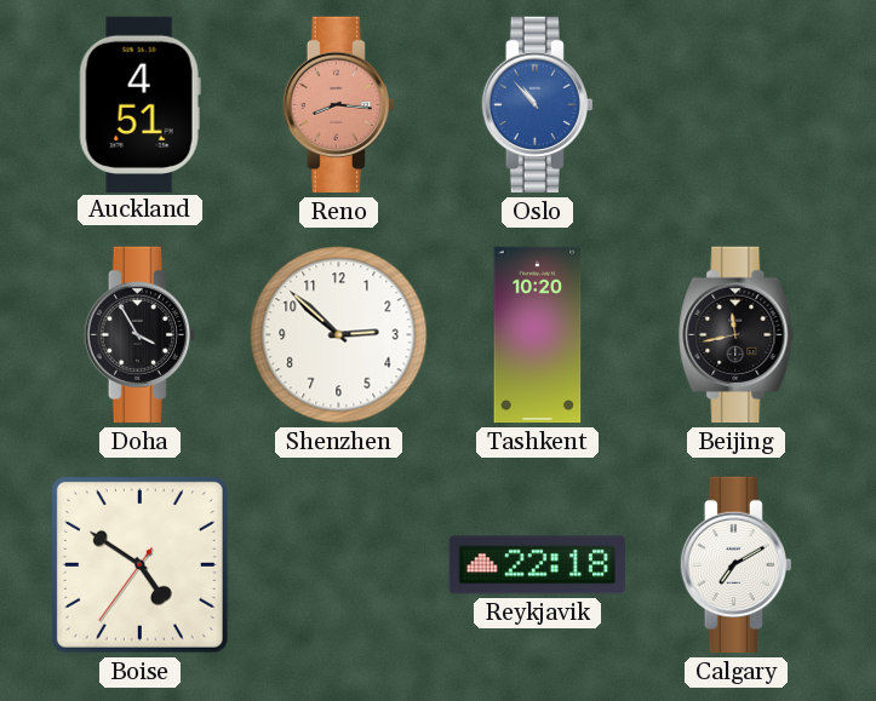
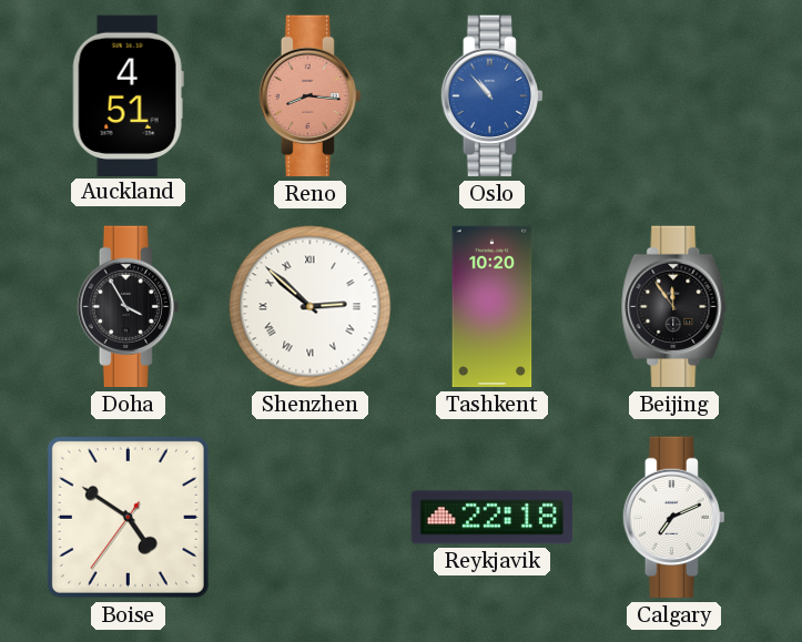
Shenzhen numerals: Arabic -> Roman
Beijing: 11:43 -> 11:54
Calgary: 7:10 -> 7:11
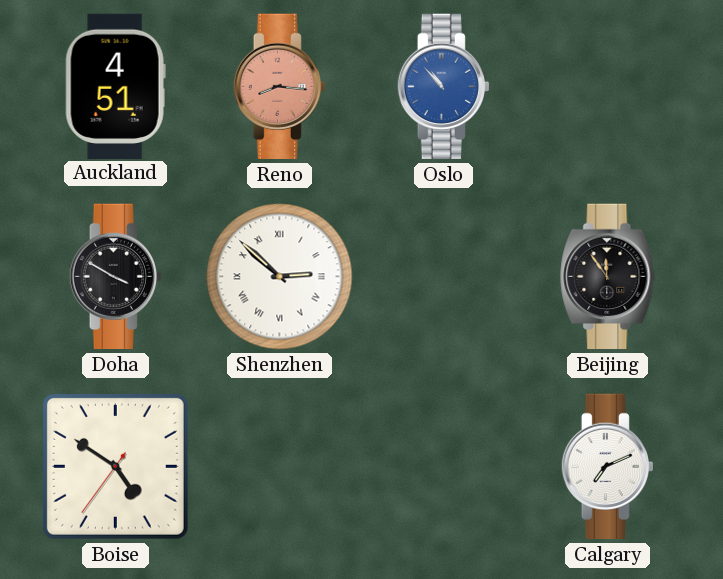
Doha: 3:55 -> 3:50
Tashkent: 10:20 -> none
Reykjavik: 22:18 -> none
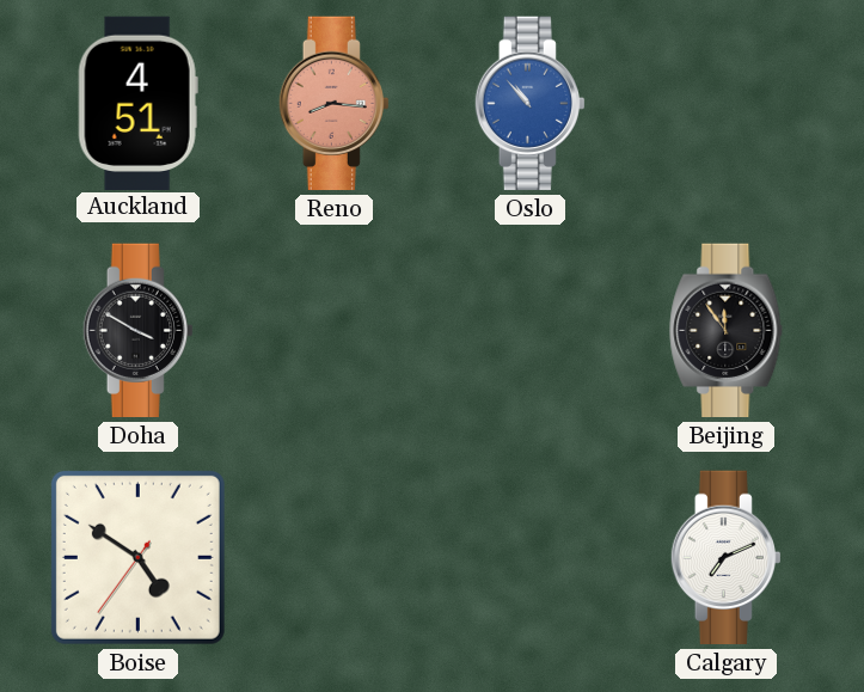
Shenzhen: 2:52 -> none
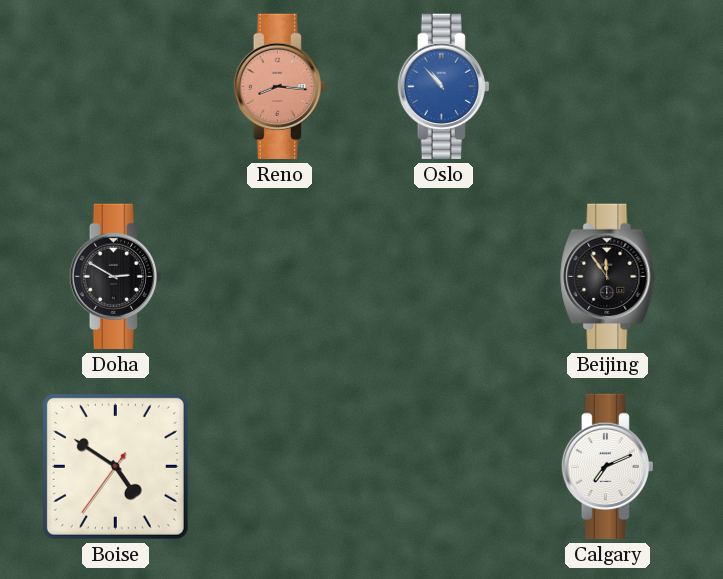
Auckland: 4:51 -> none
Doha: 3:50 -> 2:50
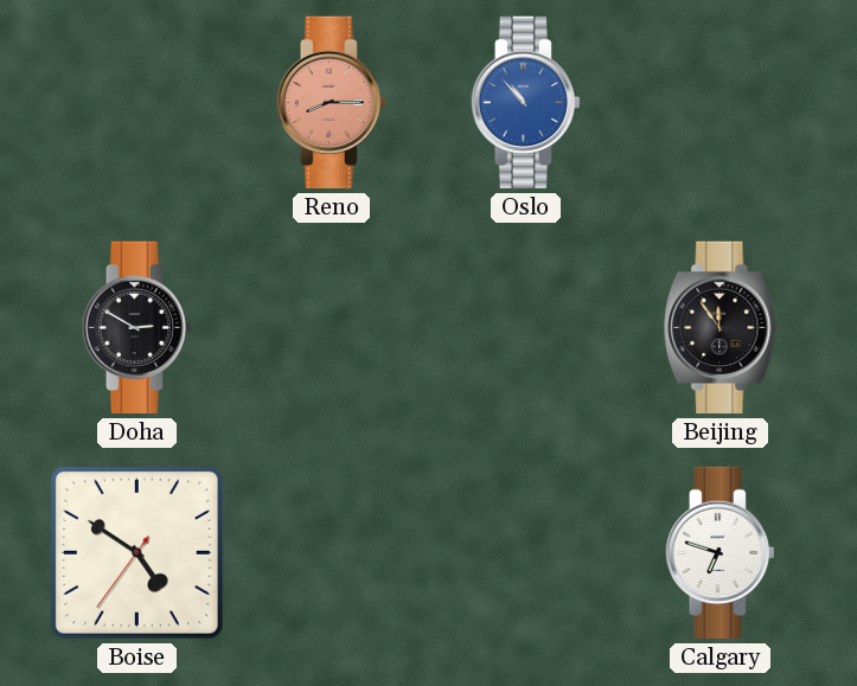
Reno: 8:16 -> 8:15
Calgary: 7:11 -> 6:48
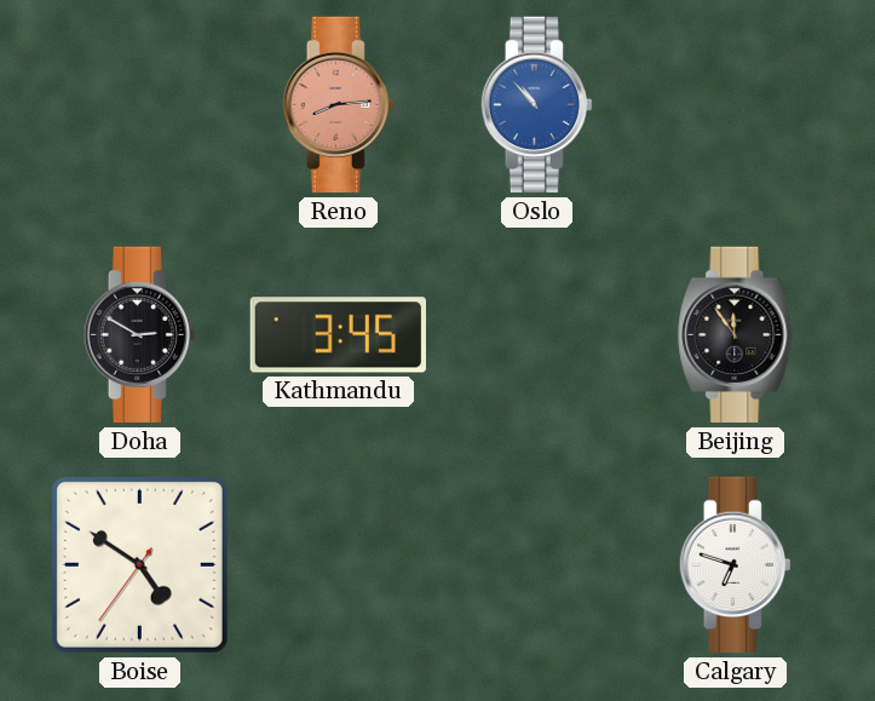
Reno: 8:15 -> 8:14
Kathmandu: none -> 3:45
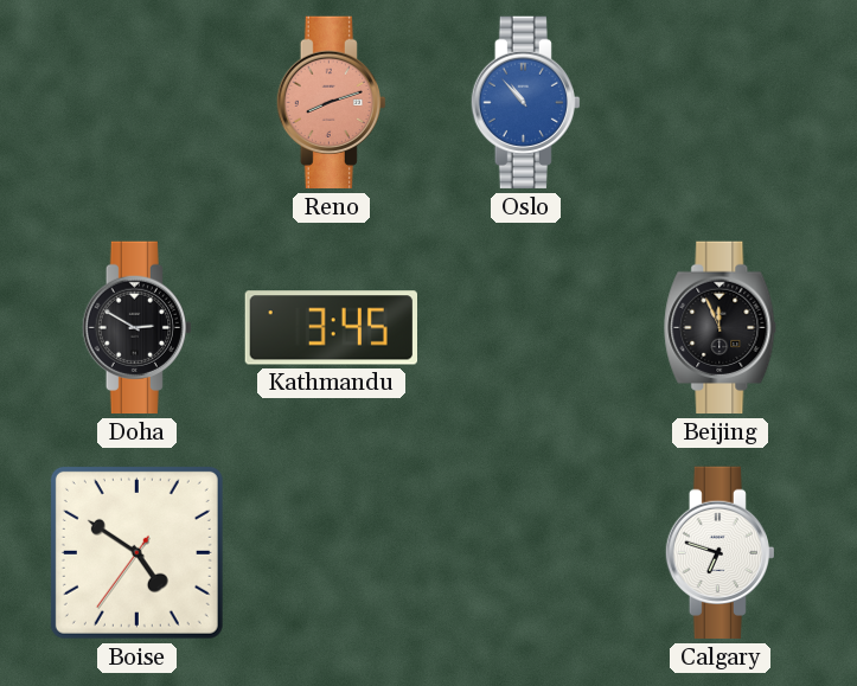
Reno: 8:14 -> 8:12
Beijing: 11:54 -> 11:56
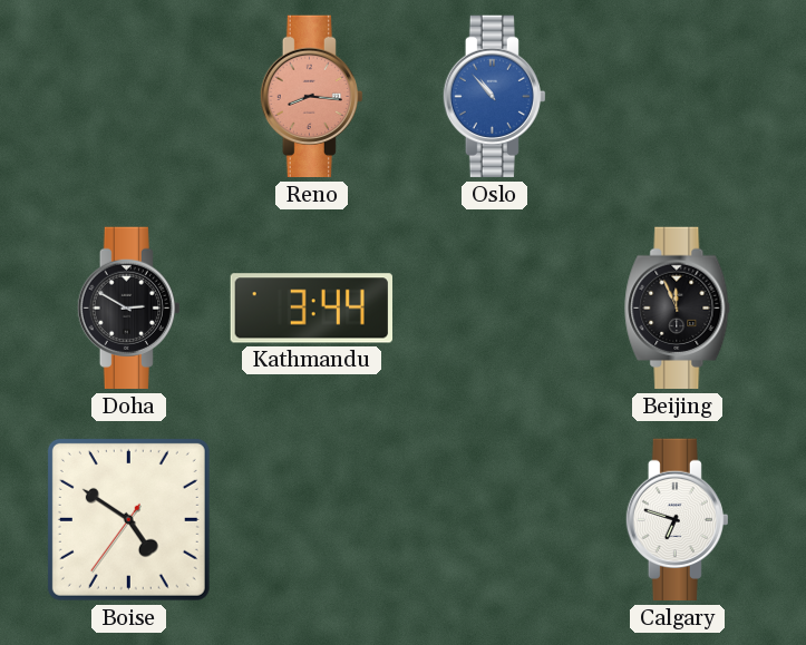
Reno: 8:12 -> 8:16
Kathmandu: 3:45 -> 3:44
